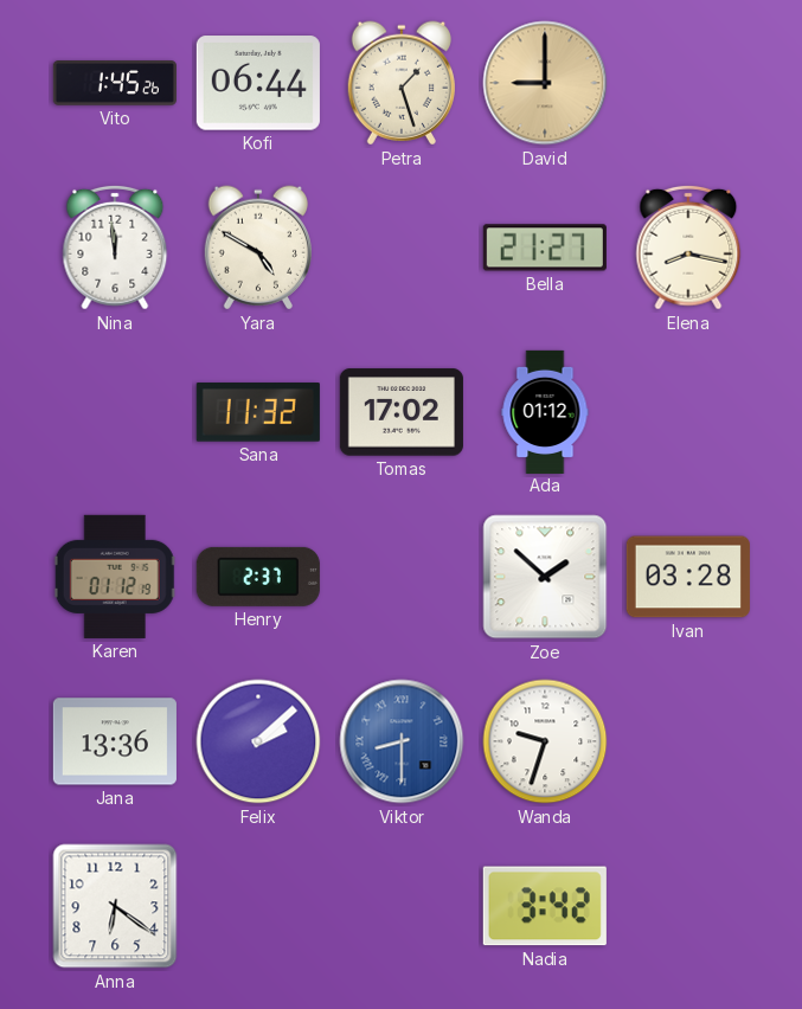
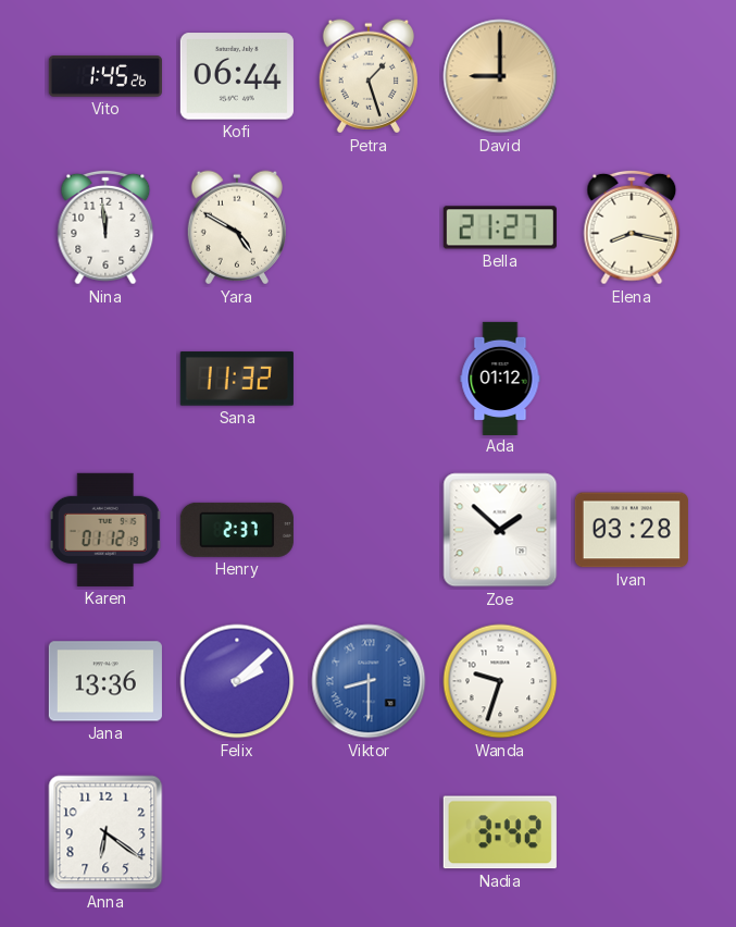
Tomas: 17:02 -> none
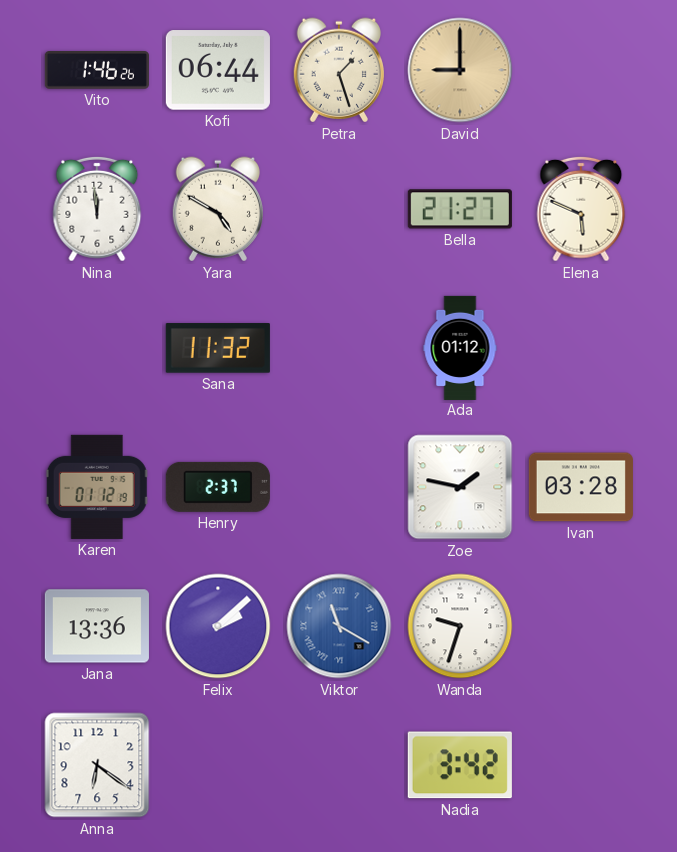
Vito: 1:45 -> 1:46
Elena: 8:17 -> 5:49
Zoe: 1:52 -> 1:47
Viktor: 8:30 -> 11:20
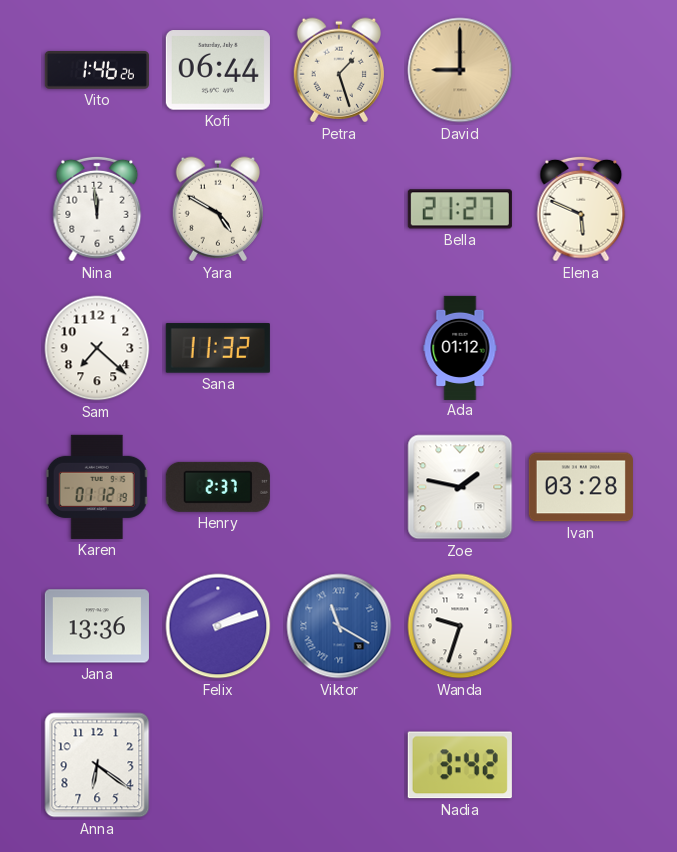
Sam: none -> 7:22
Felix: 2:08 -> 2:12
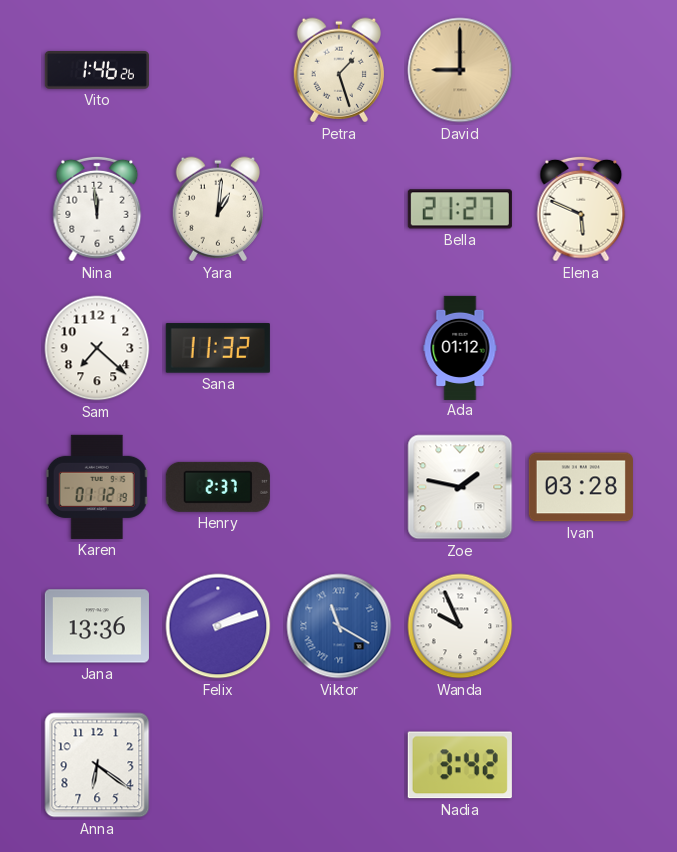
Kofi: 06:44 -> none
Yara: 4:50 -> 1:01
Wanda: 9:33 -> 9:56
